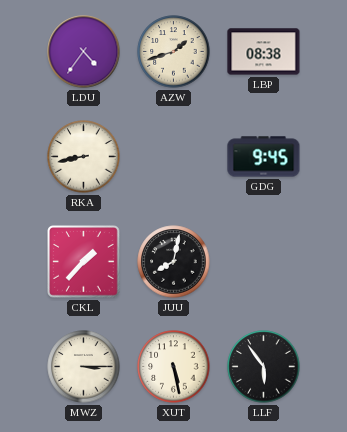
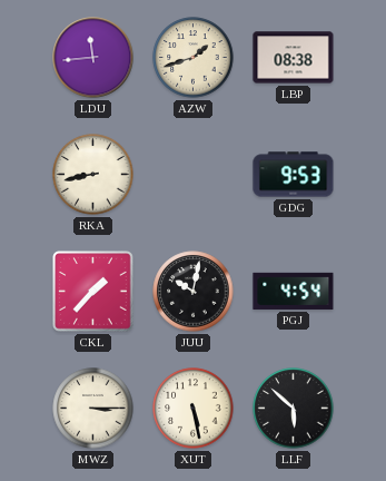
LDU: 4:36 -> 11:44
GDG: 9:45 -> 9:53
JUU: 8:02 -> 10:02
PGJ: none -> 4:54
LLF: 5:54 -> 5:52
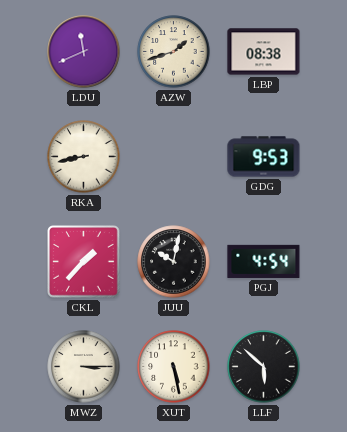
LDU: 11:44 -> 11:41
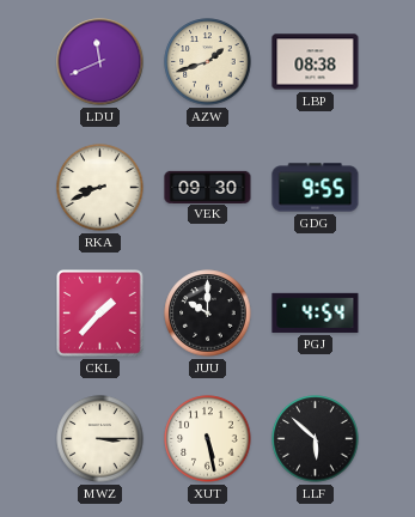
RKA: 8:43 -> 8:41
VEK: none -> 09:30
GDG: 9:53 -> 9:55
JUU: 10:02 -> 10:00
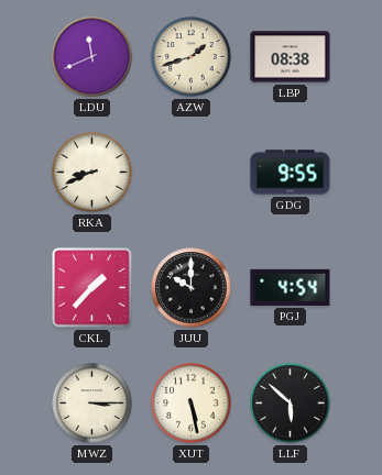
VEK: 09:30 -> none
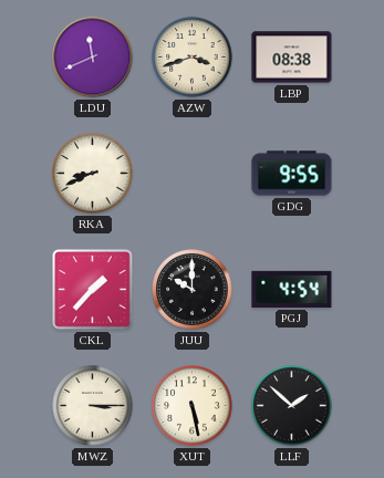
AZW: 1:42 -> 3:42
LLF: 5:52 -> 1:52
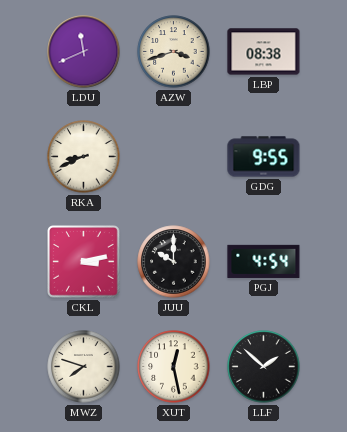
CKL: 1:37 -> 3:13
MWZ: 3:15 -> 7:48
XUT: 5:28 -> 12:28
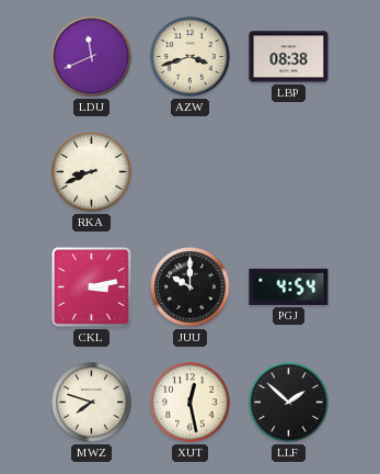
GDG: 9:55 -> none
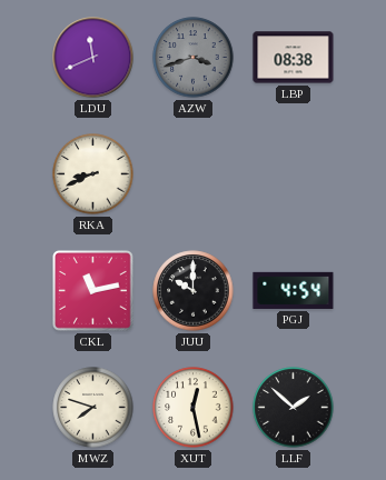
AZW dial: cream -> grey
CKL: 3:13 -> 11:13
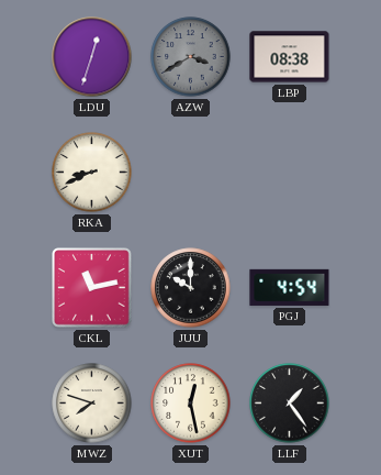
LDU: 11:41 -> 12:33
AZW: 3:42 -> 3:40
LLF: 1:52 -> 1:24
